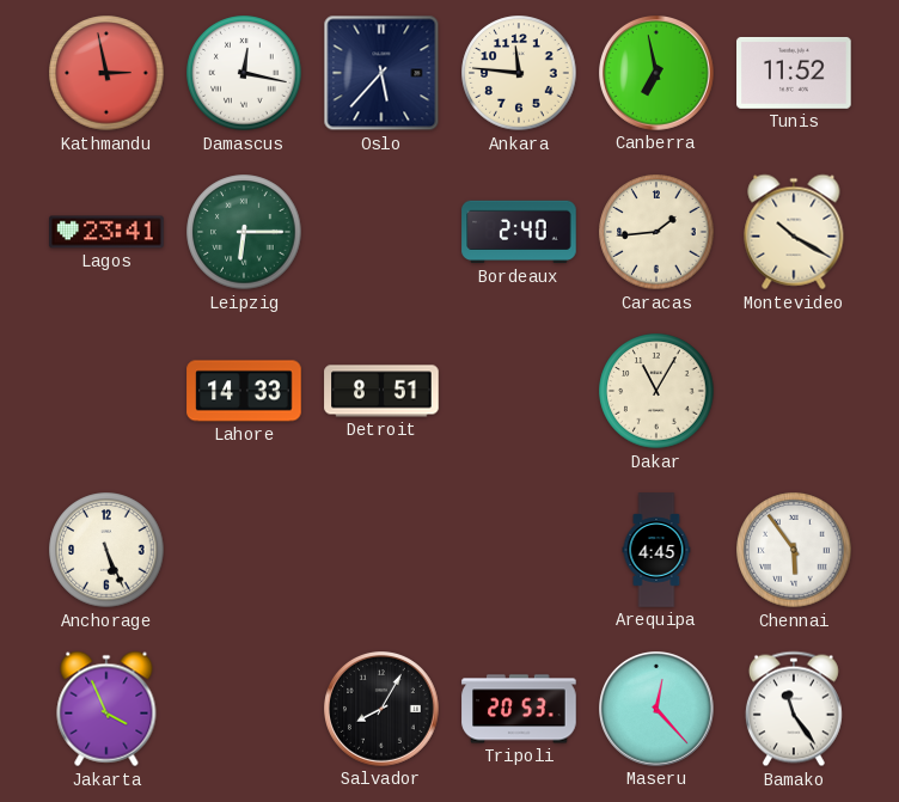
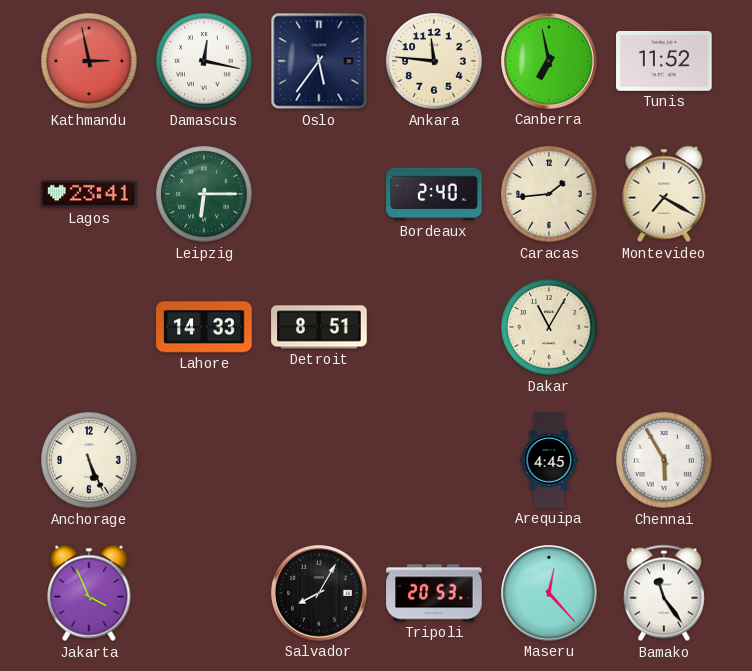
Oslo: 5:37 -> 5:36
Montevideo: 10:20 -> 7:20
Chennai: 5:54 -> 5:55
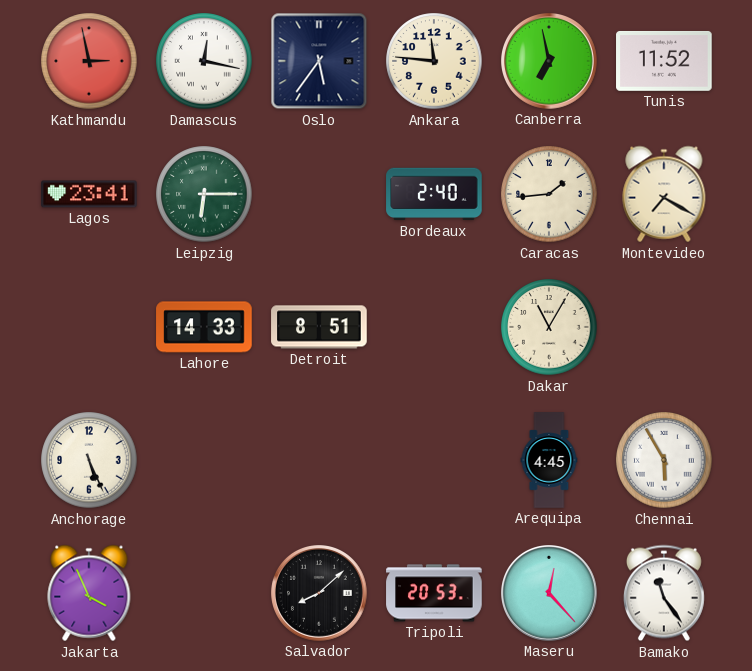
Salvador: 8:05 -> 8:08
